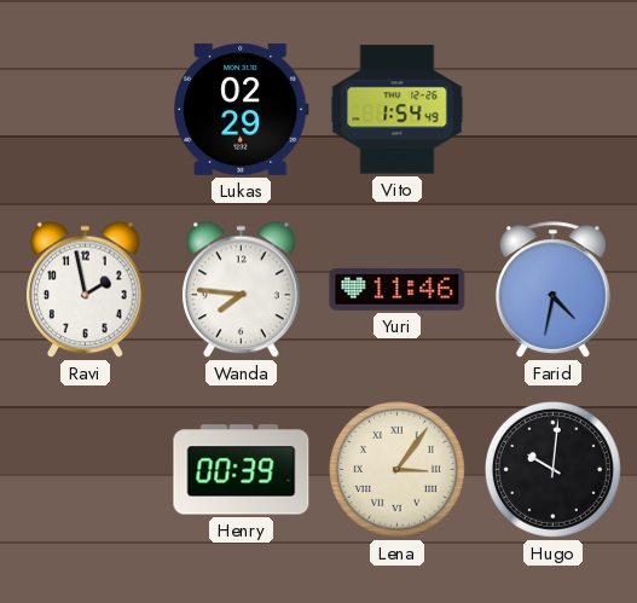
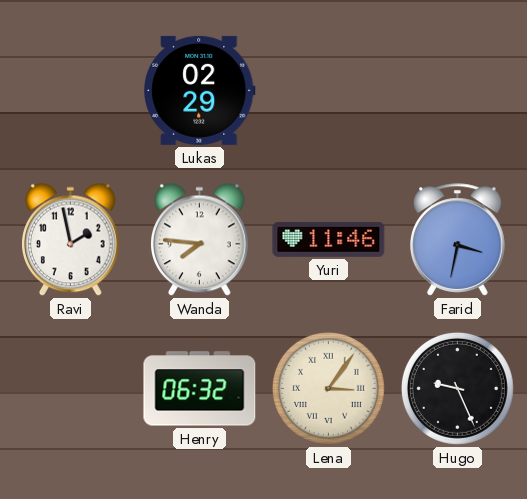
Vito: 1:54 -> none
Farid: 4:32 -> 3:32
Henry: 00:39 -> 06:32
Hugo: 10:01 -> 9:26
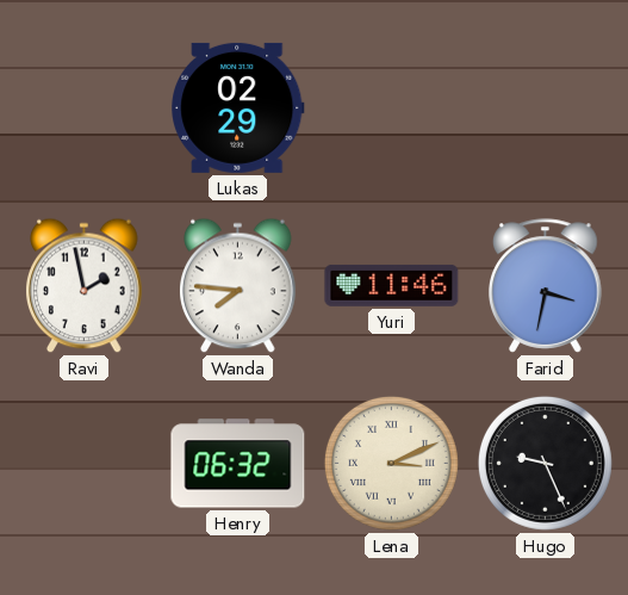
Lena: 3:06 -> 3:11
